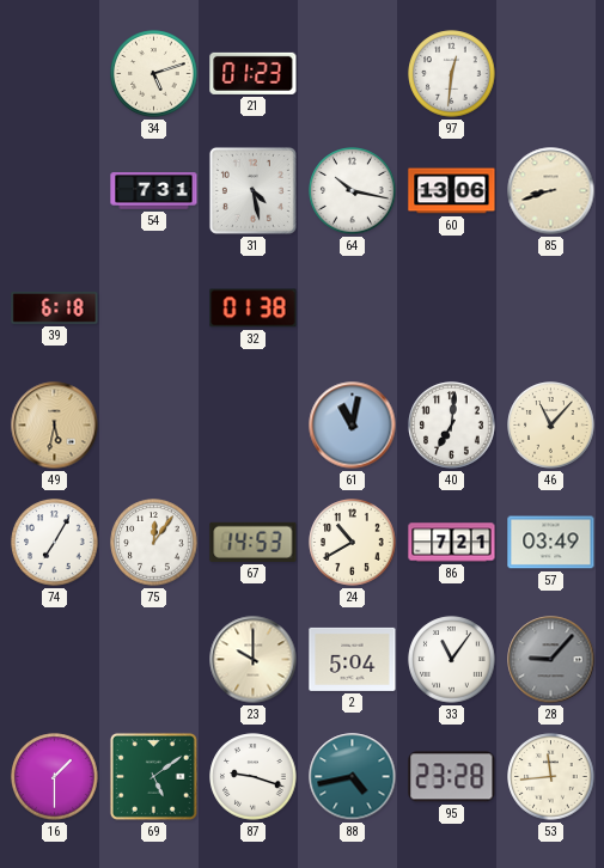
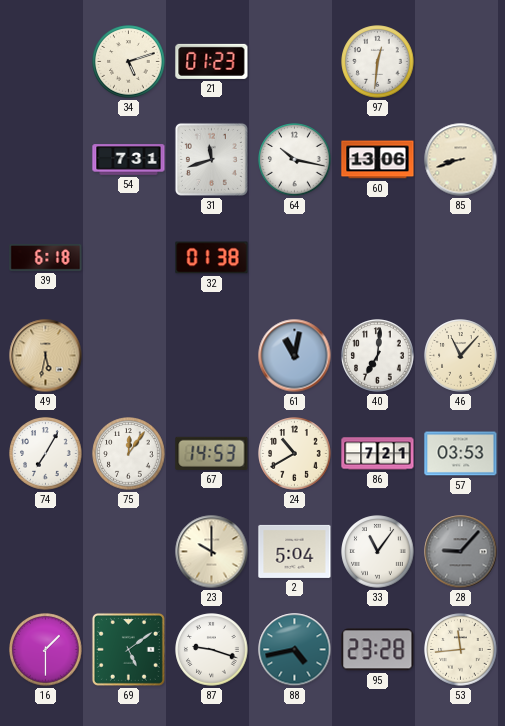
31: 4:28 -> 11:42
57: 03:49 -> 03:53
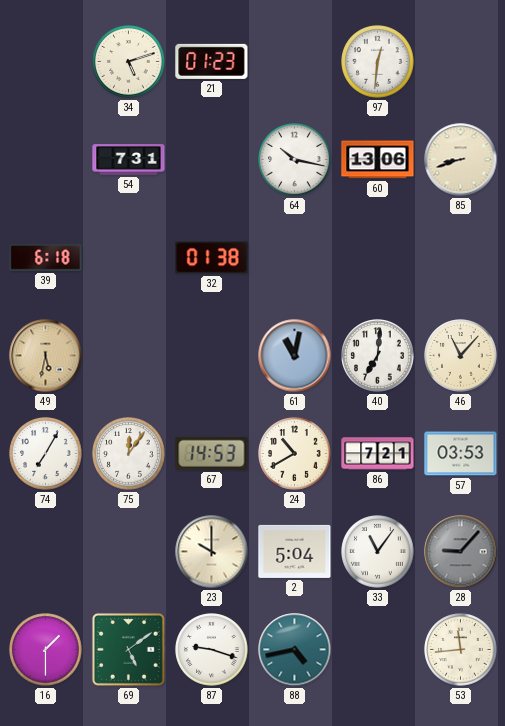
31: 11:42 -> none
95: 23:28 -> none
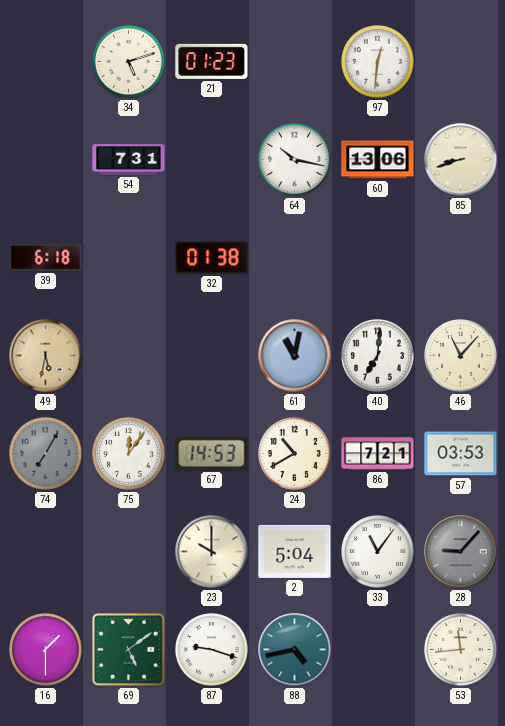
74 dial: white -> grey
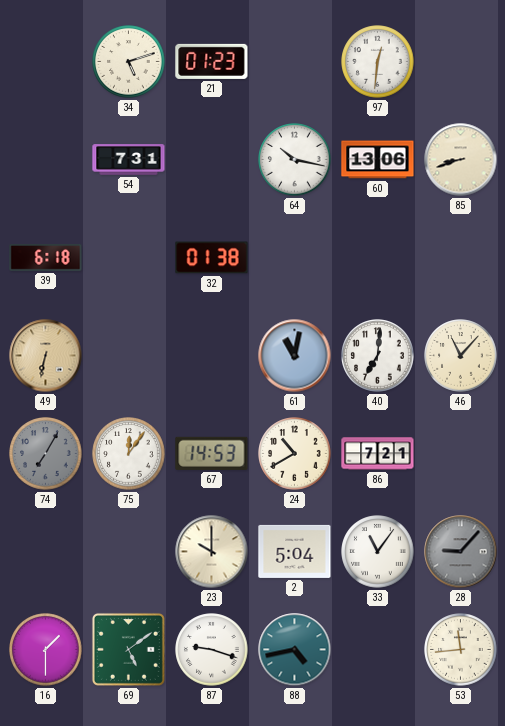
49: 5:32 -> 6:32
57: 03:53 -> none
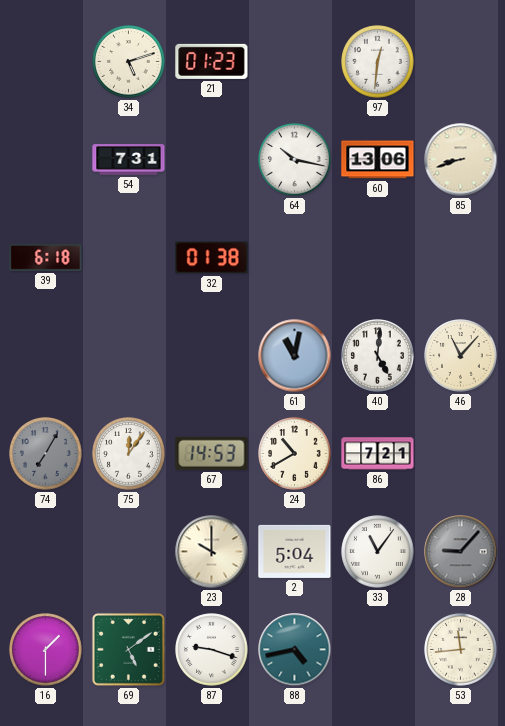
49: 6:32 -> none
40: 7:01 -> 5:01
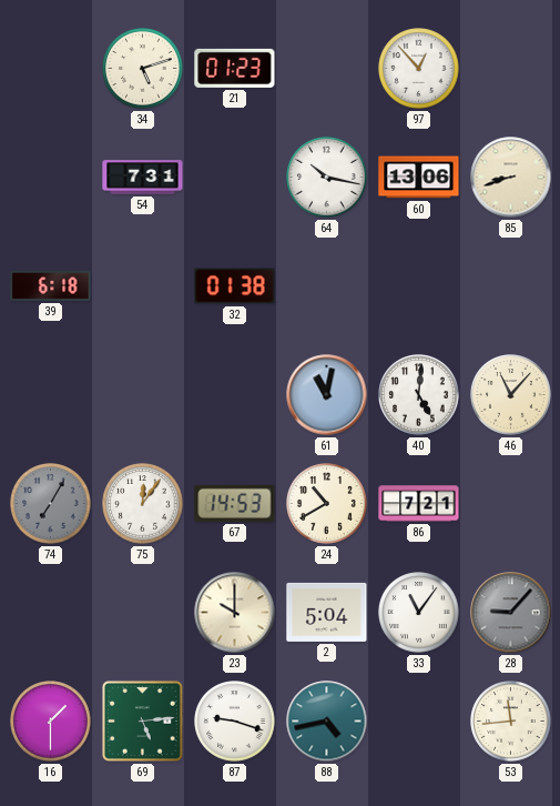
97: 12:31 -> 12:53
69: 5:09 -> 5:14
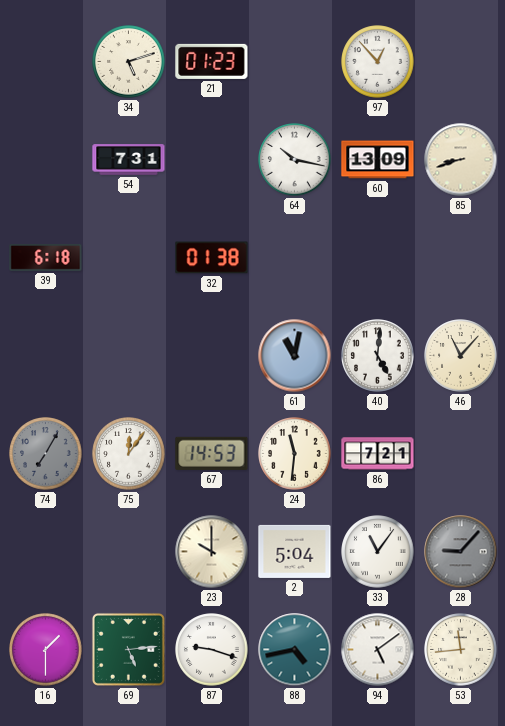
60: 13:06 -> 13:09
24: 10:40 -> 11:31
94: none -> 5:09
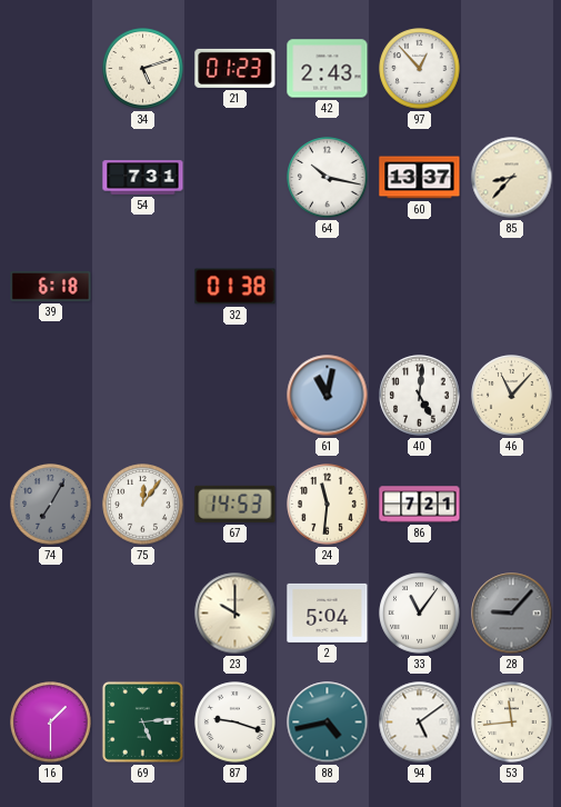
42: none -> 2:43
60: 13:09 -> 13:37
85: 8:42 -> 8:37
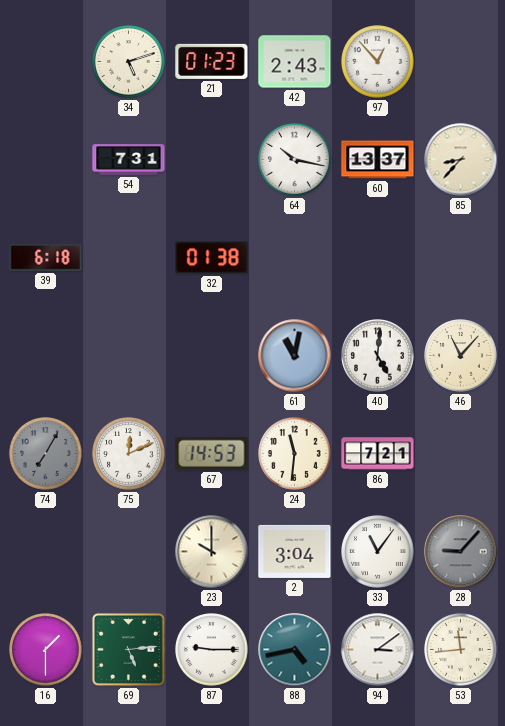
75: 12:06 -> 12:11
2: 5:04 -> 3:04
87: 9:18 -> 9:15
94: 5:09 -> 3:09
